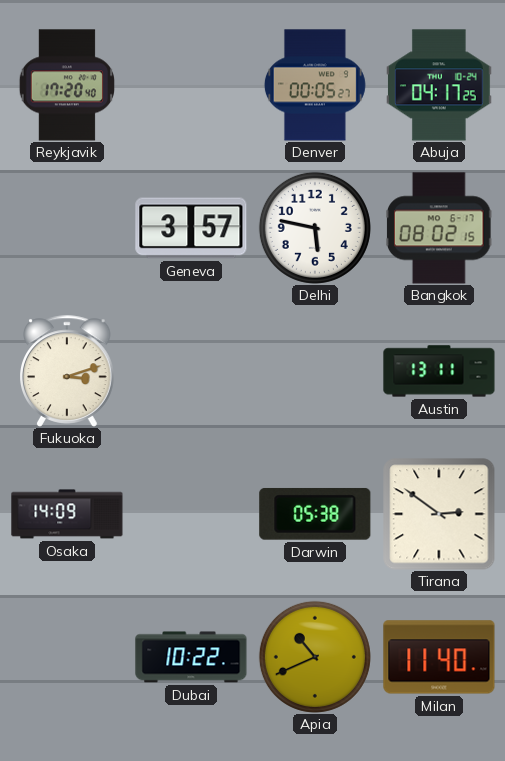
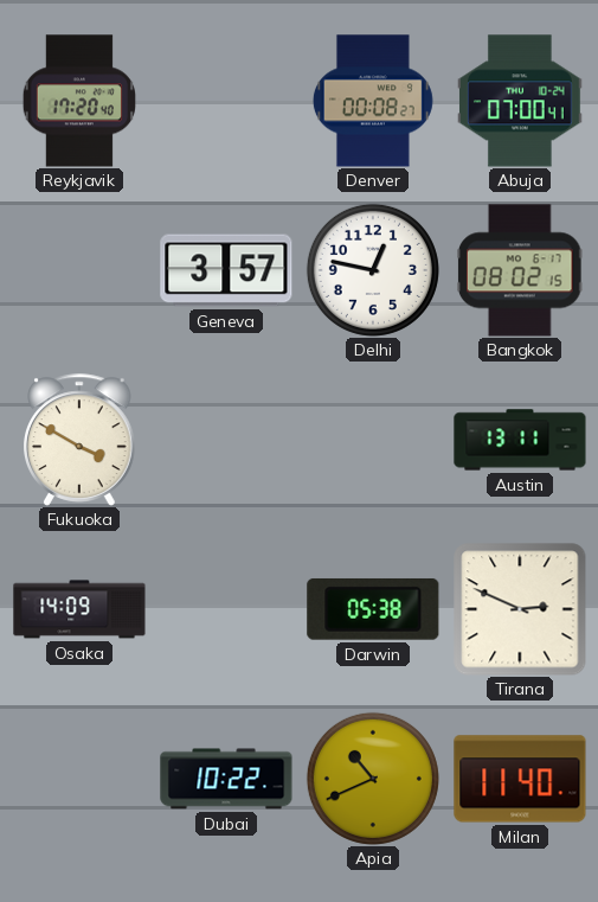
Denver: 00:05 -> 00:08
Abuja: 04:17 -> 07:00
Delhi: 5:47 -> 12:47
Fukuoka: 3:12 -> 3:50
Tirana: 2:51 -> 2:49
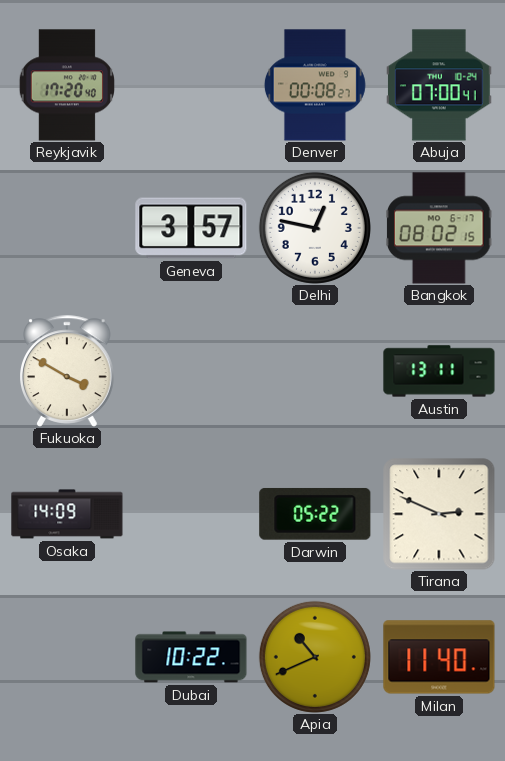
Darwin: 05:38 -> 05:22
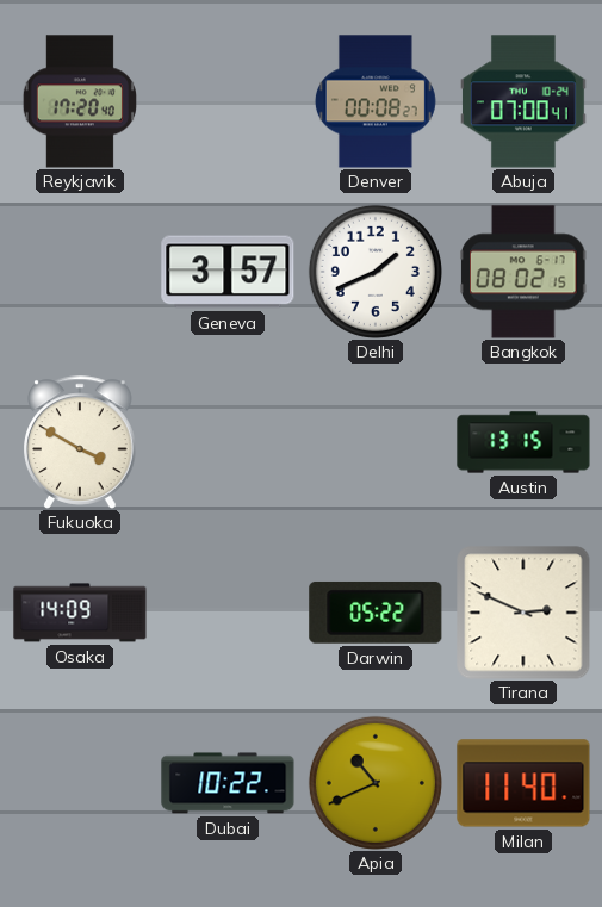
Delhi: 12:47 -> 1:41
Austin: 13:11 -> 13:15
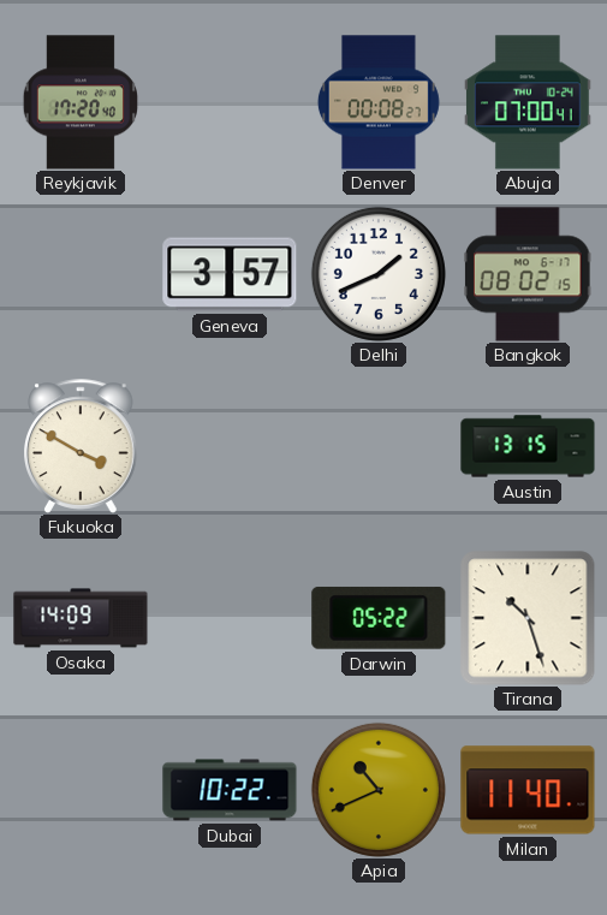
Tirana: 2:49 -> 10:27
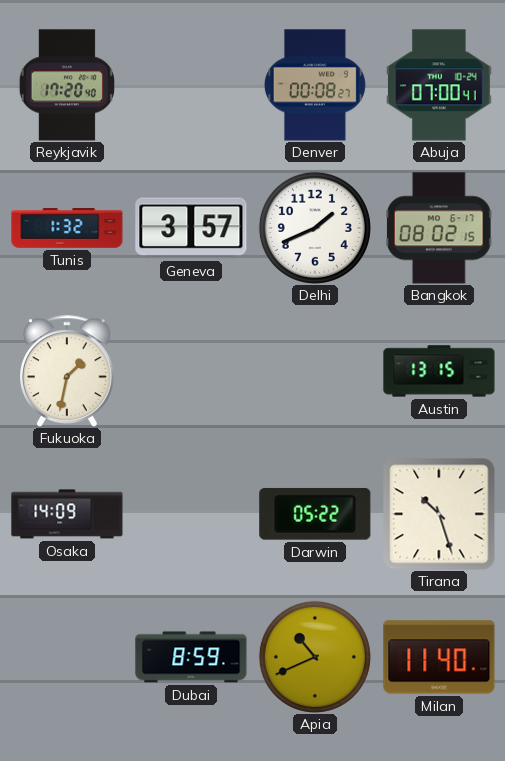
Tunis: none -> 1:32
Fukuoka: 3:50 -> 1:32
Dubai: 10:22 -> 8:59
